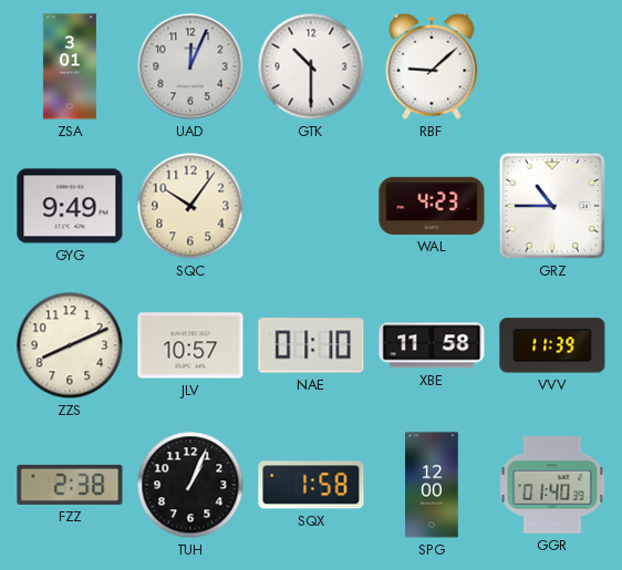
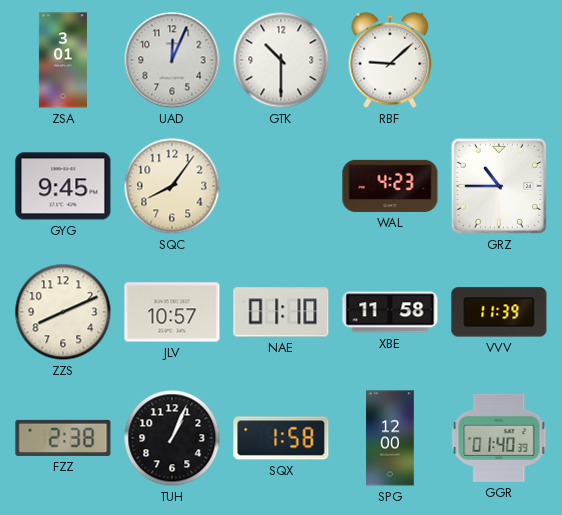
GYG: 9:49 -> 9:45
SQC: 10:06 -> 8:06
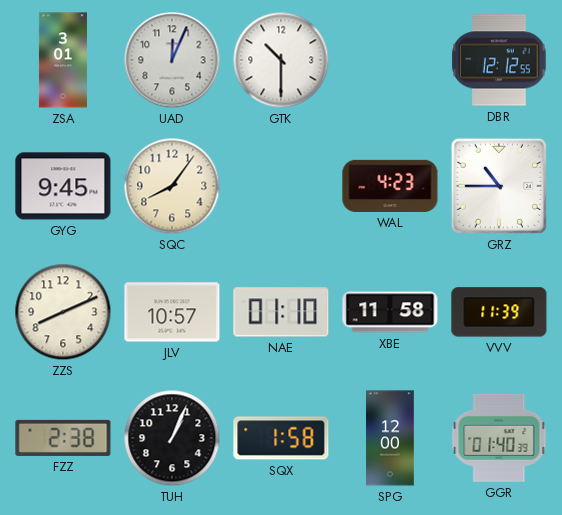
RBF: 9:08 -> none
DBR: none -> 12:12
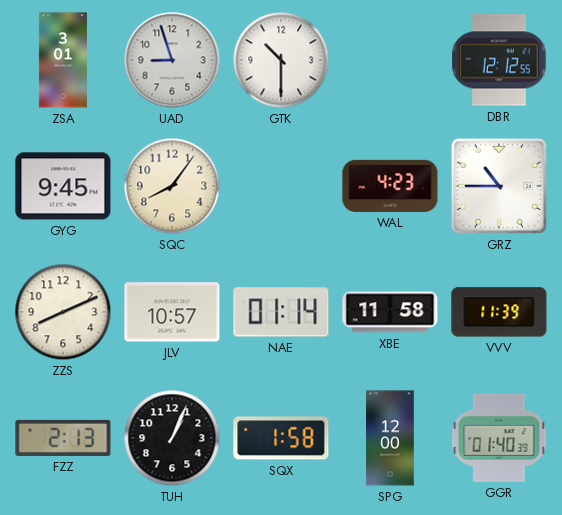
UAD: 12:04 -> 8:57
NAE: 01:10 -> 01:14
FZZ: 2:38 -> 2:13
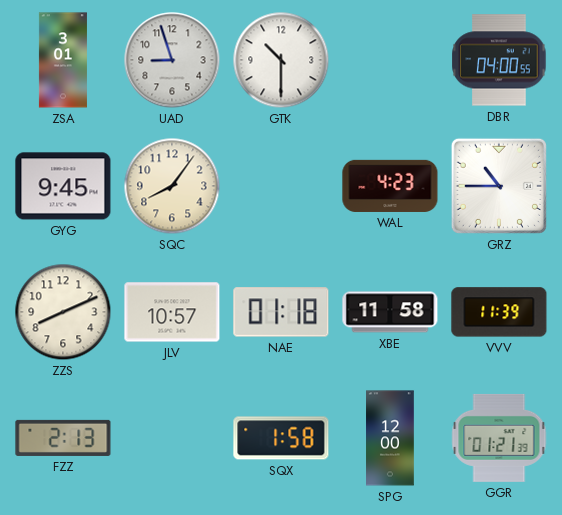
DBR: 12:12 -> 04:00
NAE: 01:14 -> 01:18
TUH: 1:04 -> none
GGR: 01:40 -> 01:21
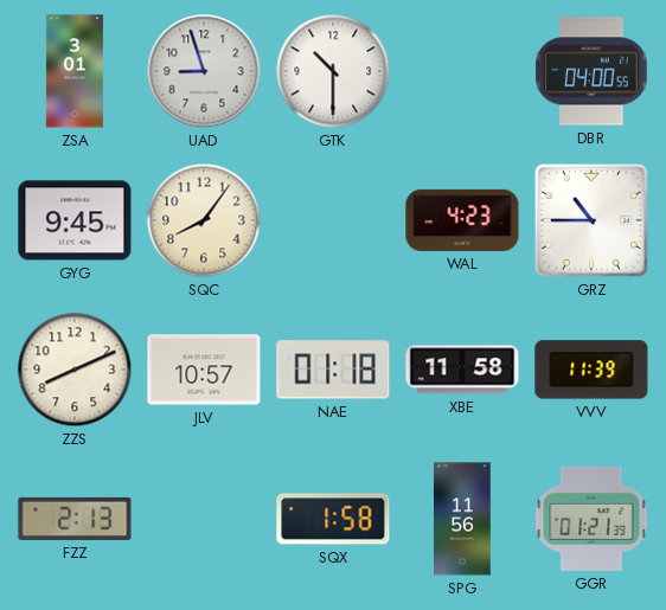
SPG: 12:00 -> 11:56
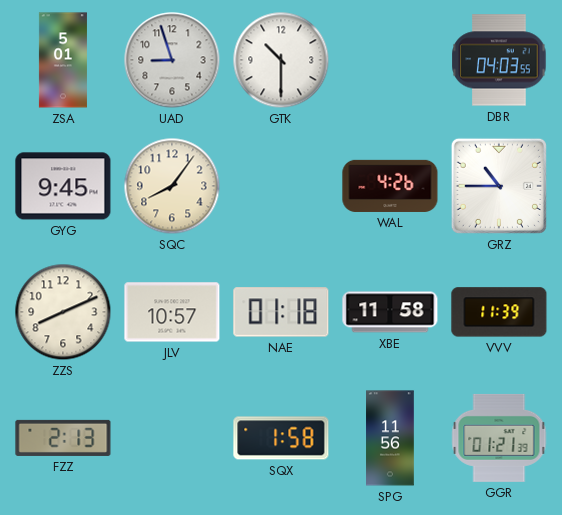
ZSA: 3:01 -> 5:01
DBR: 04:00 -> 04:03
WAL: 4:23 -> 4:26
